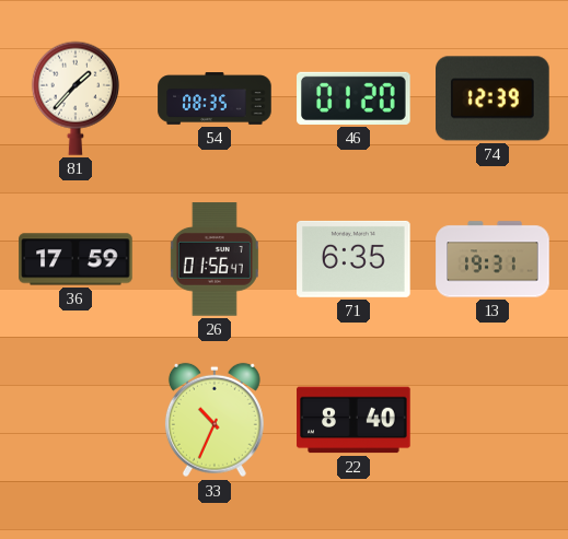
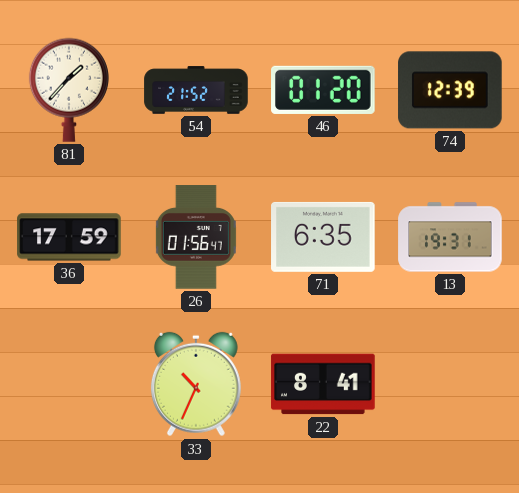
54: 08:35 -> 21:52
22: 8:40 -> 8:41
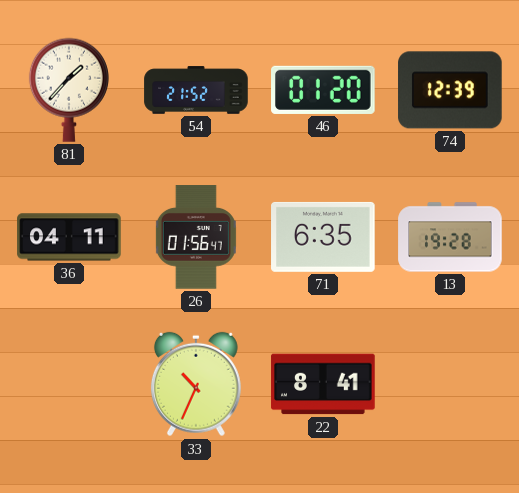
36: 17:59 -> 04:11
13: 19:31 -> 19:28
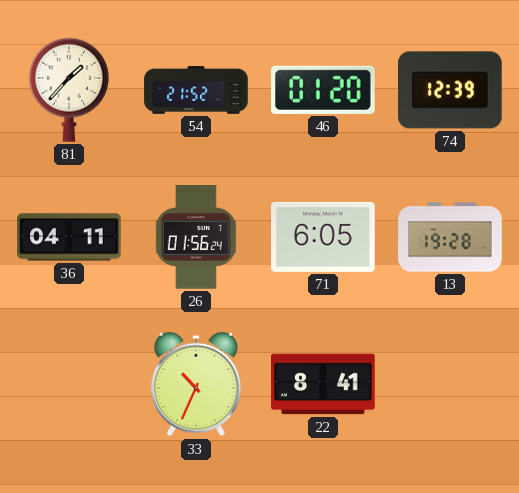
26: 01:56:47 -> 01:56:24
71: 6:35 -> 6:05
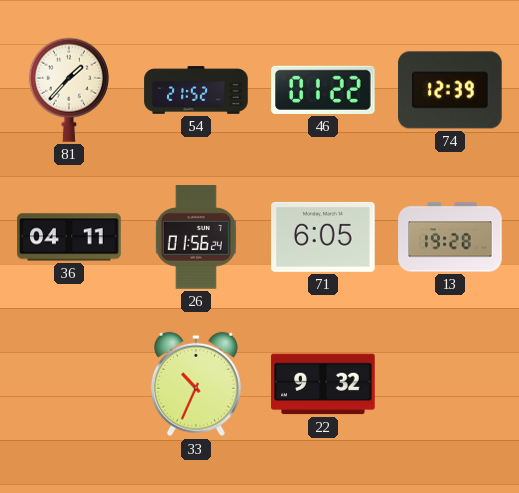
46: 01:20 -> 01:22
22: 8:41 -> 9:32
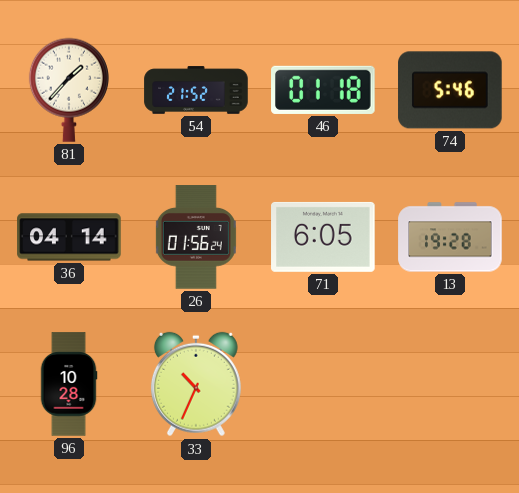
46: 01:22 -> 01:18
74: 12:39 -> 5:46
36: 04:11 -> 04:14
96: none -> 10:28
22: 9:32 -> none
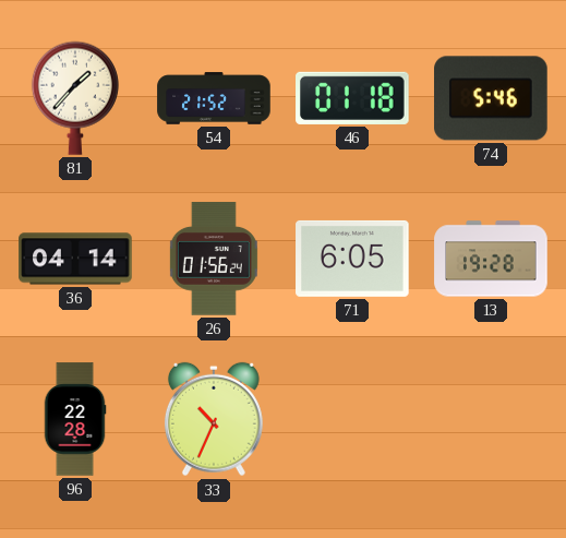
96: 10:28 -> 22:28
